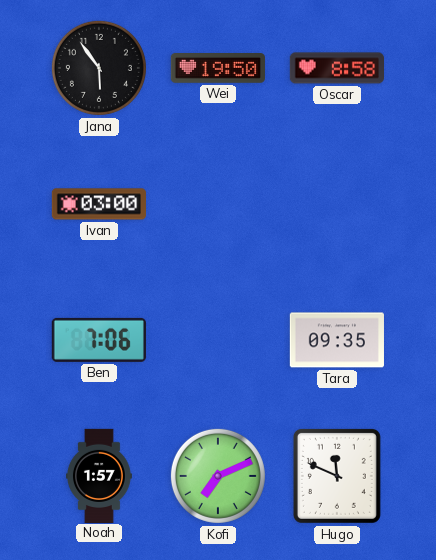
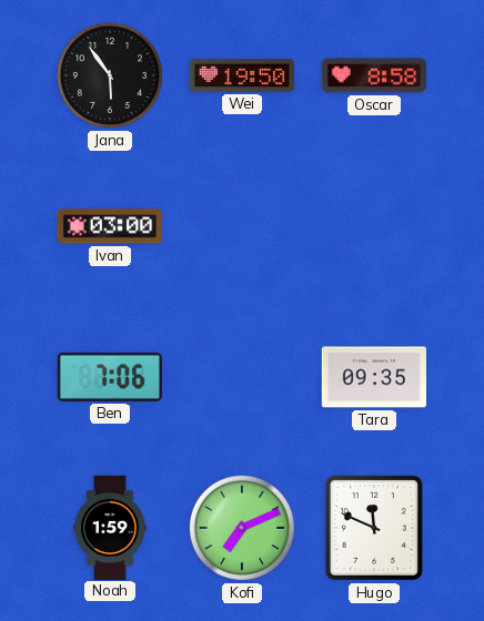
Noah: 1:57 -> 1:59
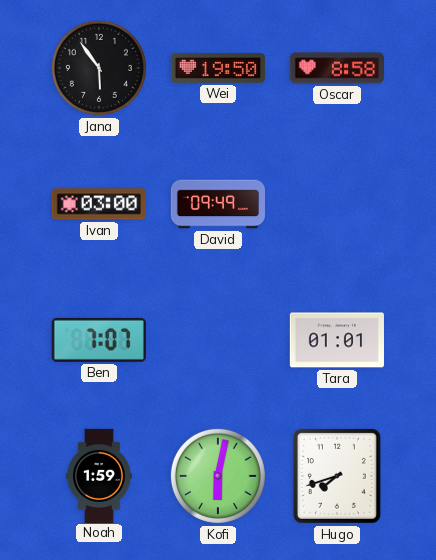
David: none -> 09:49
Ben: 7:06 -> 7:07
Tara: 09:35 -> 01:01
Kofi: 7:11 -> 6:02
Hugo: 11:49 -> 7:42
